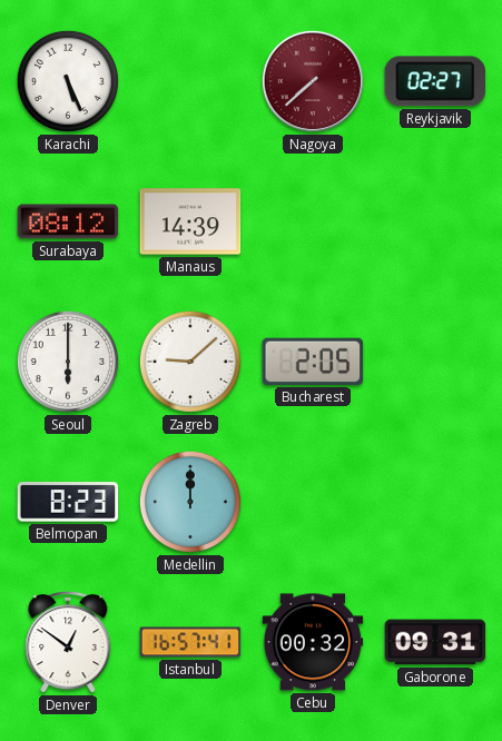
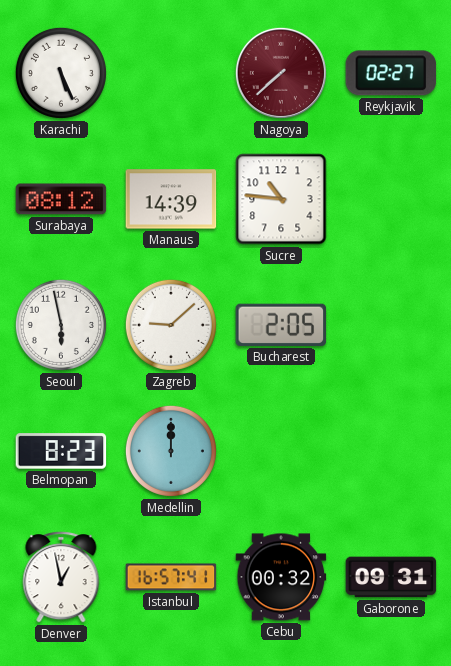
Sucre: none -> 10:46
Seoul: 6:00 -> 5:58
Denver: 12:51 -> 12:58
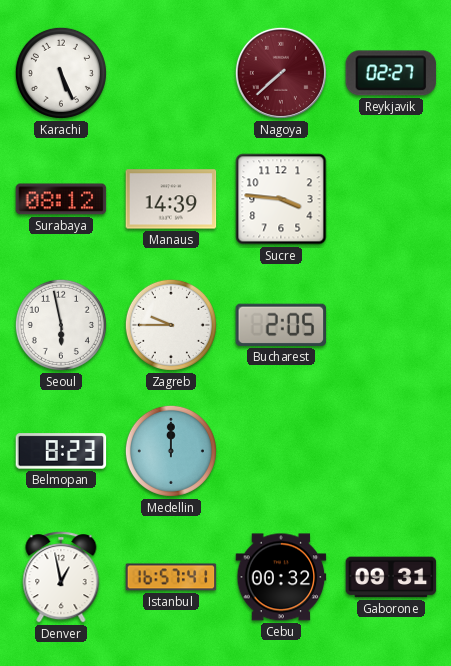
Sucre: 10:46 -> 3:46
Zagreb: 9:08 -> 9:45
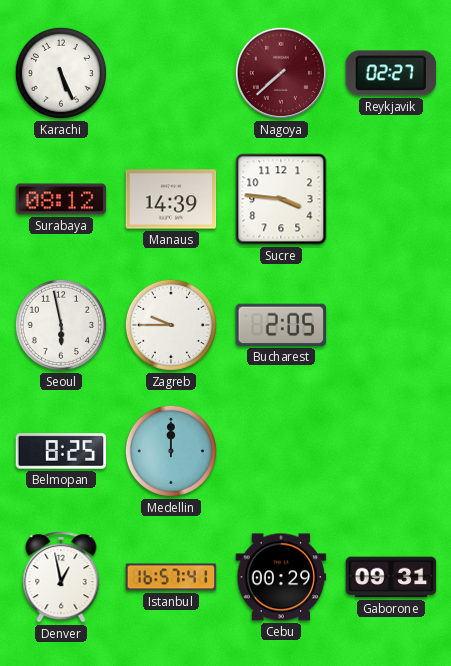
Belmopan: 8:23 -> 8:25
Cebu: 00:32 -> 00:29
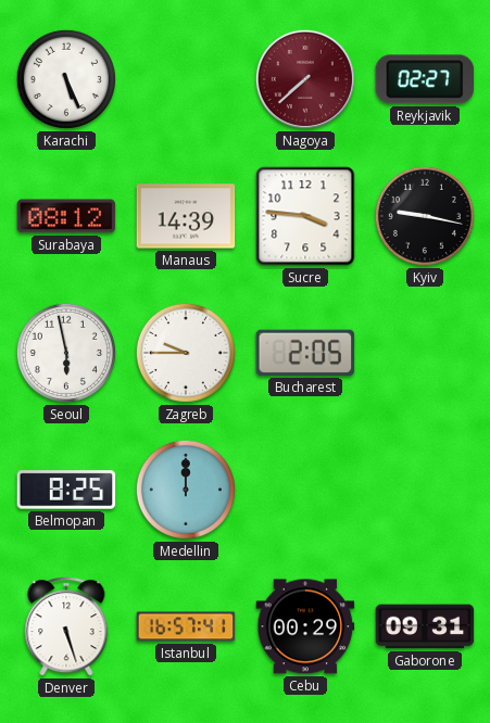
Kyiv: none -> 9:17
Denver: 12:58 -> 5:27
